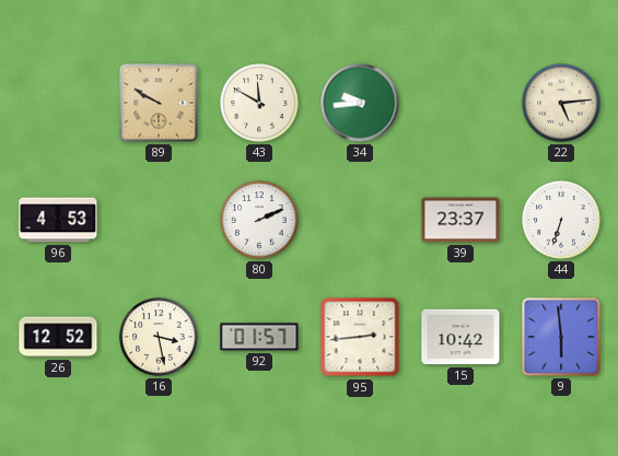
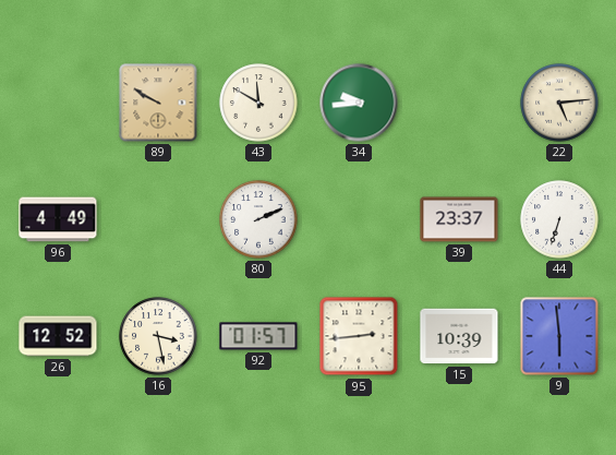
96: 4:53 -> 4:49
15: 10:42 -> 10:39
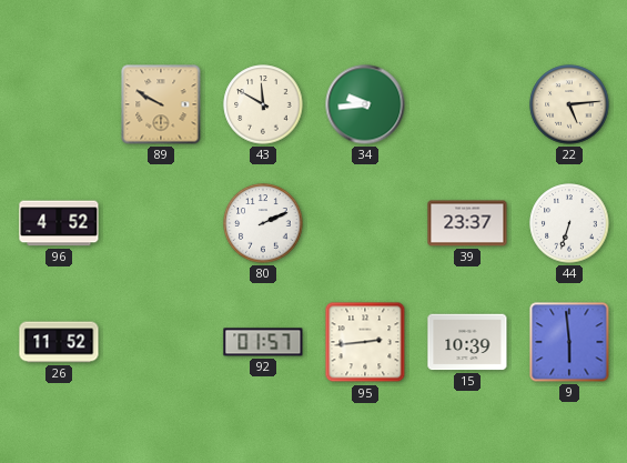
96: 4:49 -> 4:52
26: 12:52 -> 11:52
16: 3:28 -> none
